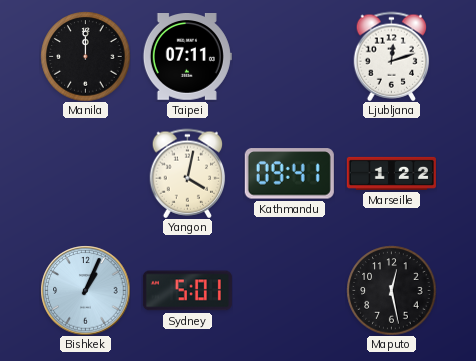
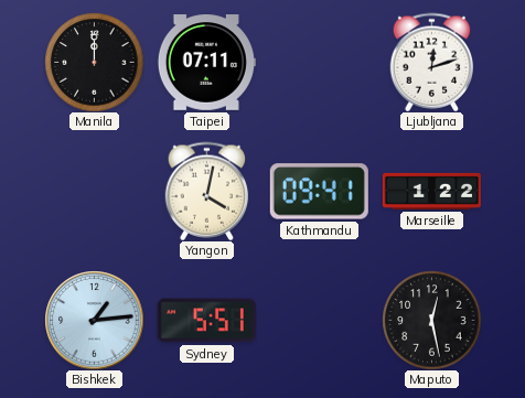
Bishkek: 1:04 -> 1:14
Sydney: 5:01 -> 5:51
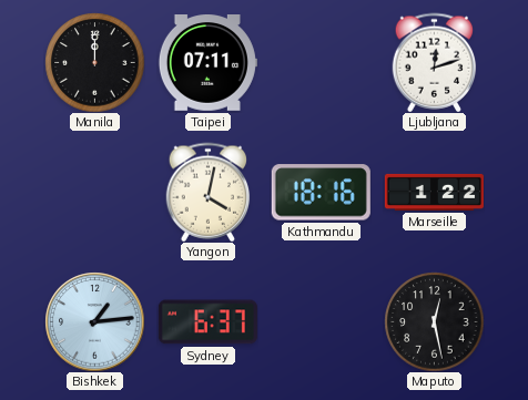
Kathmandu: 09:41 -> 18:16
Sydney: 5:51 -> 6:37
